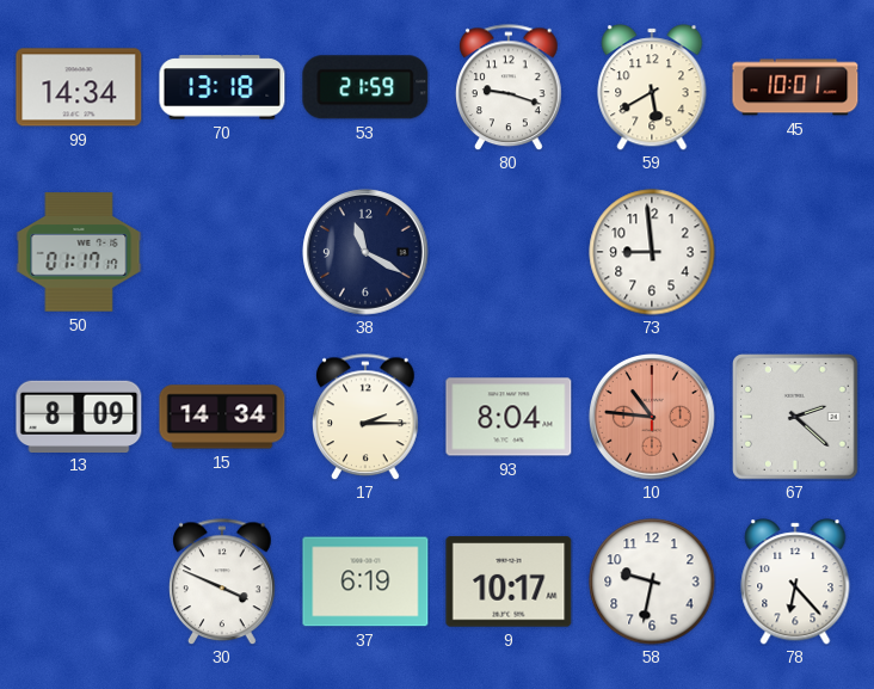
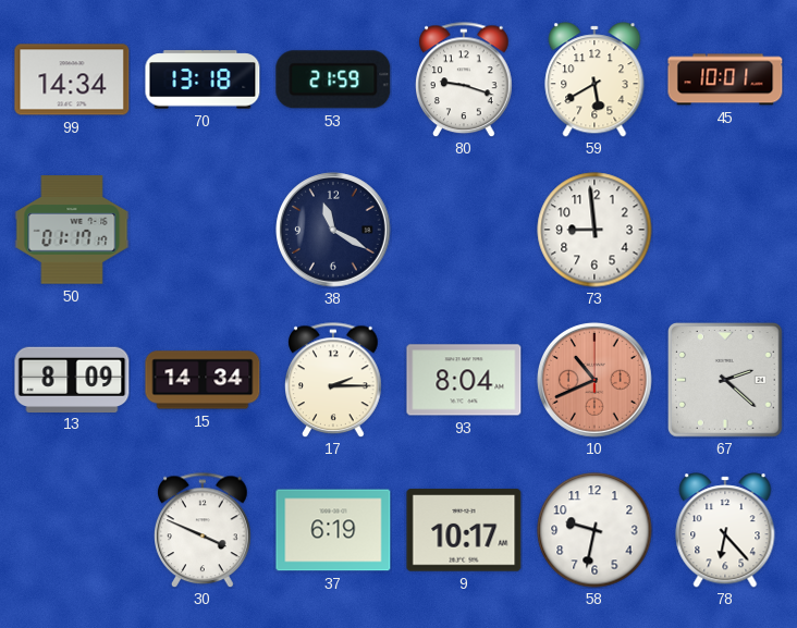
10: 10:46 -> 10:41
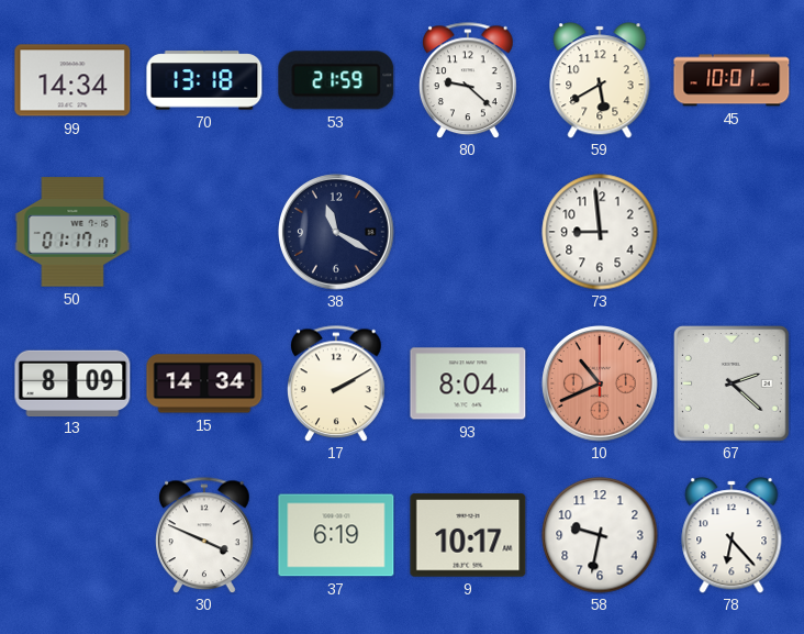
80: 9:18 -> 9:22
17: 2:15 -> 2:10
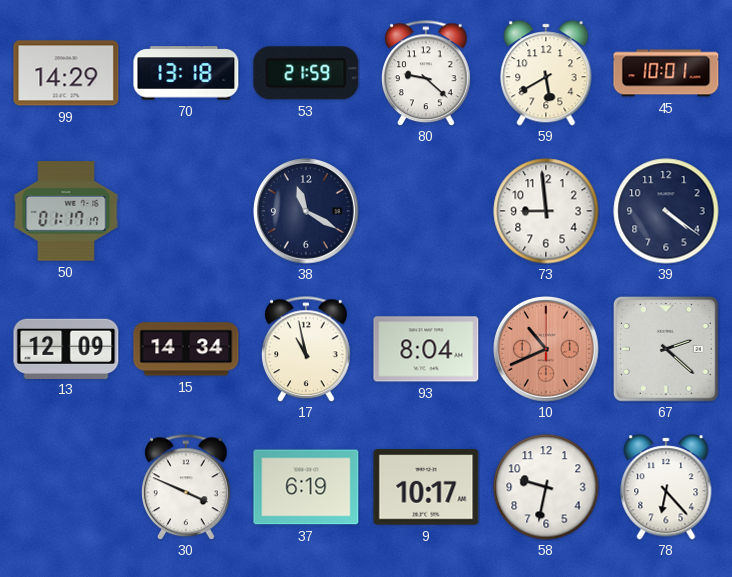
99: 14:34 -> 14:29
39: none -> 4:21
13: 8:09 -> 12:09
17: 2:10 -> 10:58
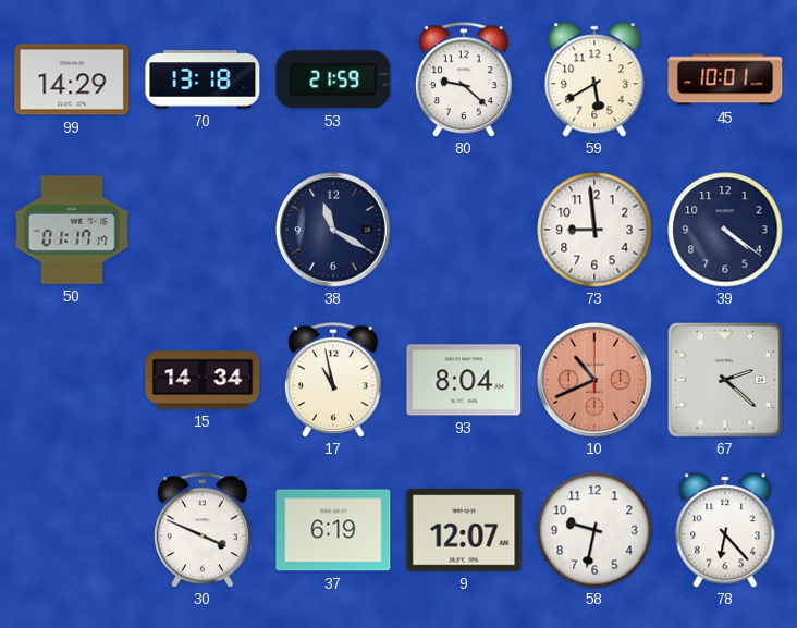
13: 12:09 -> none
9: 10:17 -> 12:07
